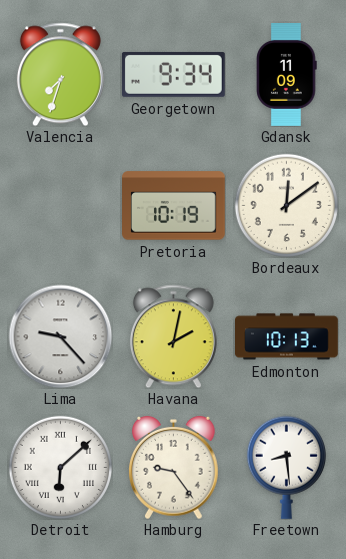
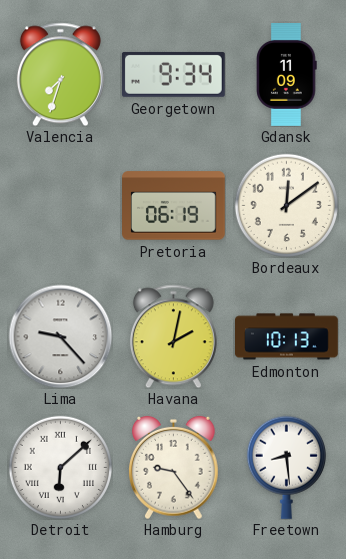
Pretoria: 10:19 -> 06:19
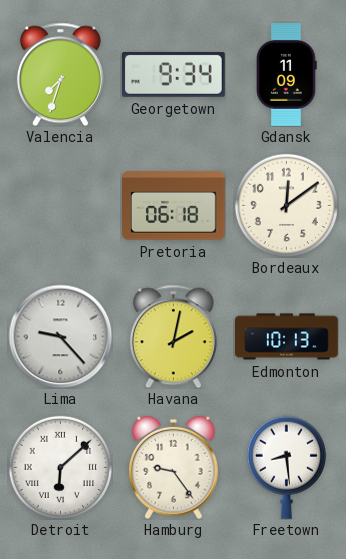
Pretoria: 06:19 -> 06:18
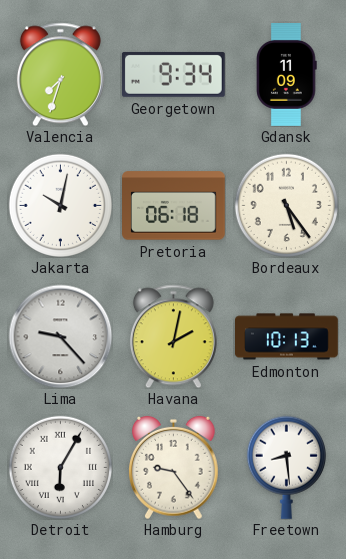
Jakarta: none -> 10:02
Bordeaux: 12:09 -> 5:24
Detroit: 6:08 -> 6:05
